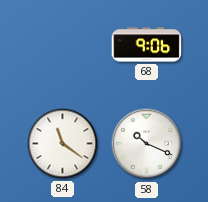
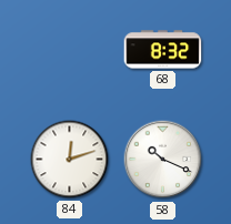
68: 9:06 -> 8:32
84: 11:21 -> 12:12
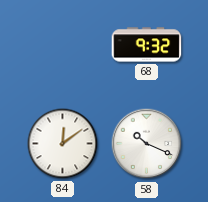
68: 8:32 -> 9:32
84: 12:12 -> 12:09
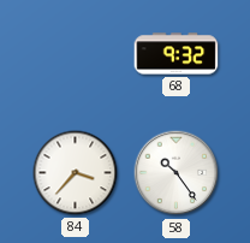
84: 12:09 -> 3:37
58: 10:19 -> 10:24
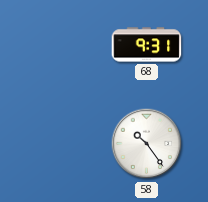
68: 9:32 -> 9:31
84: 3:37 -> none
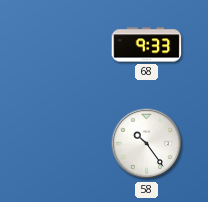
68: 9:31 -> 9:33
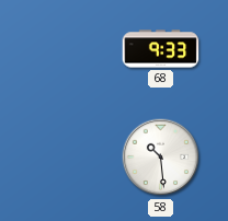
58: 10:24 -> 10:29
